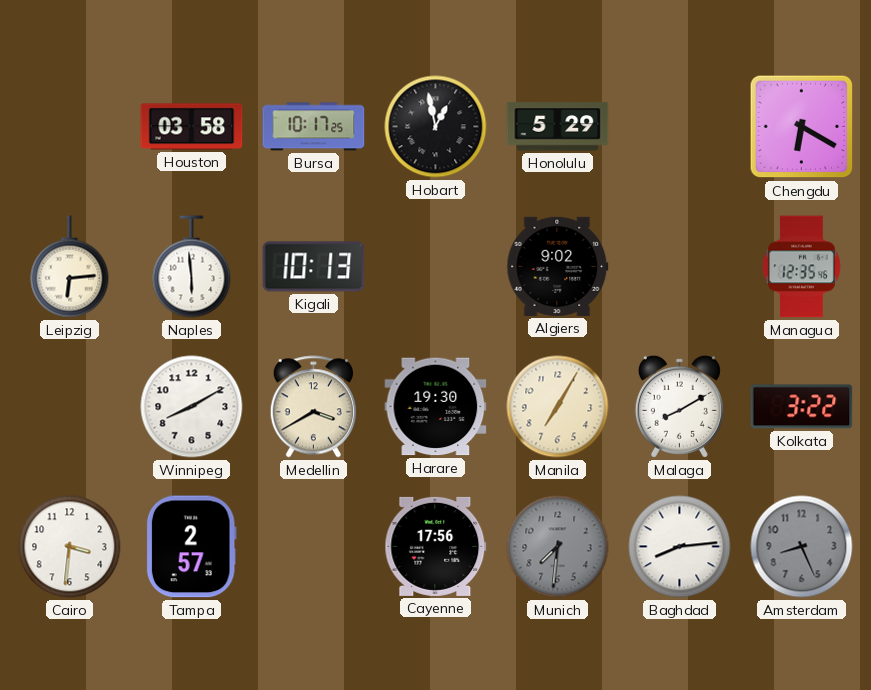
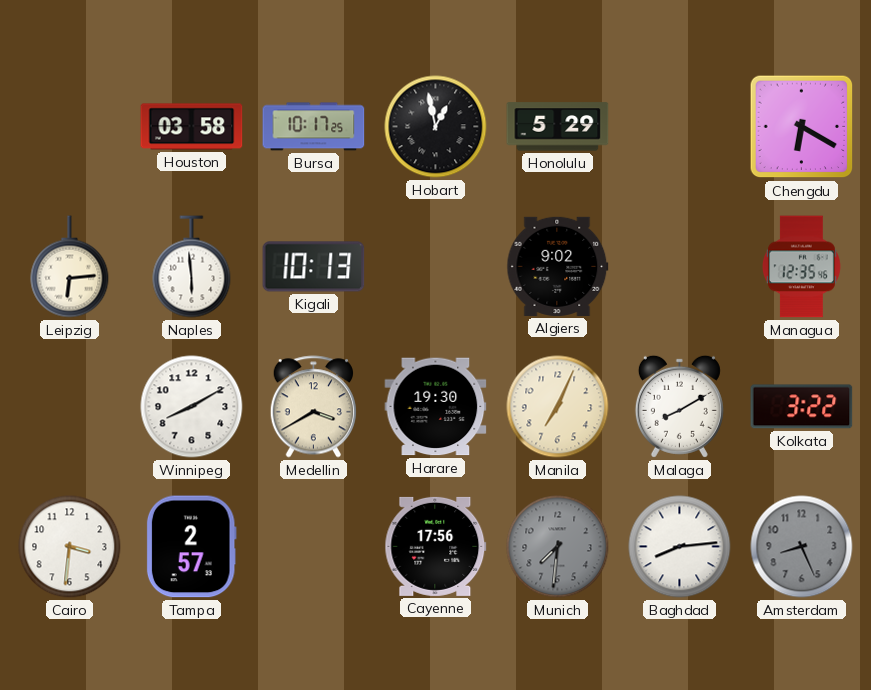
Manila: 7:05 -> 7:04
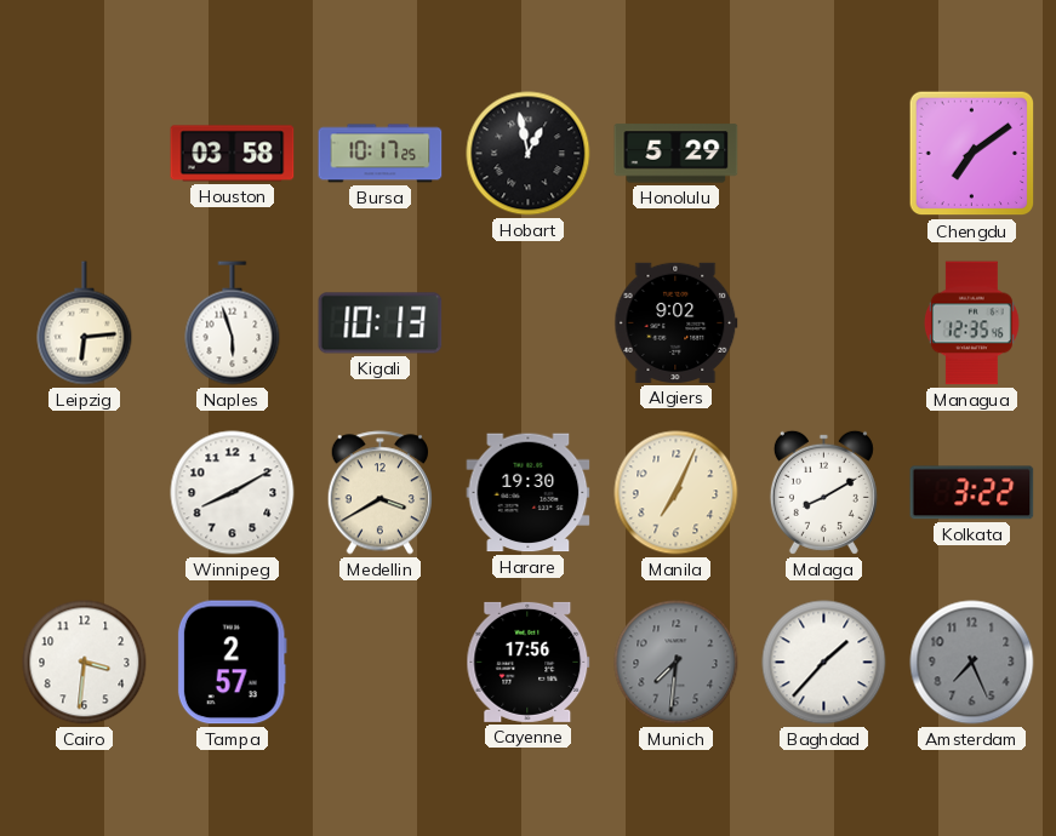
Chengdu: 6:20 -> 7:09
Naples: 5:59 -> 5:57
Baghdad: 8:14 -> 1:37
Amsterdam: 8:26 -> 7:26
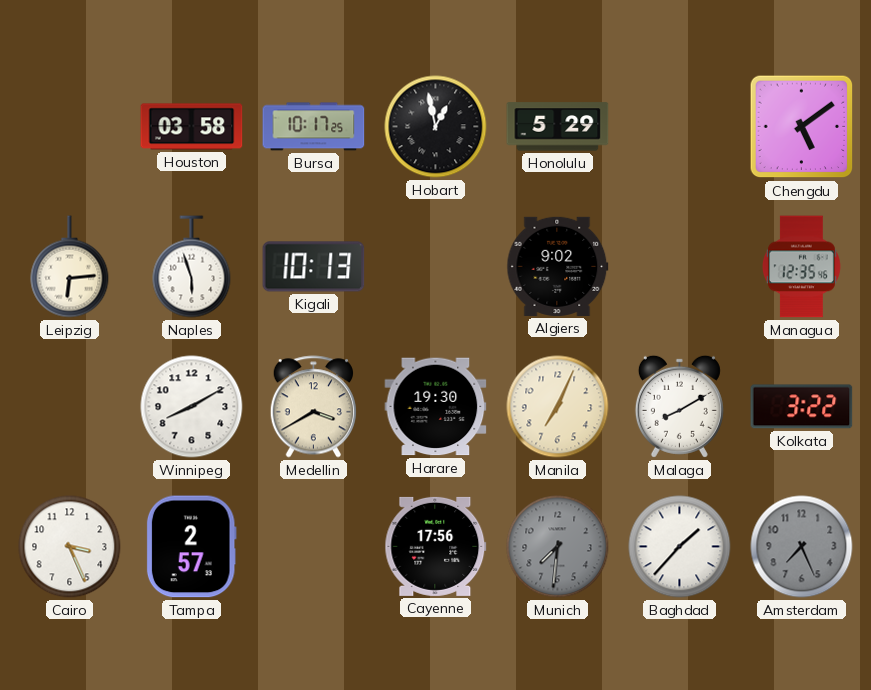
Chengdu: 7:09 -> 5:09
Cairo: 3:31 -> 3:26
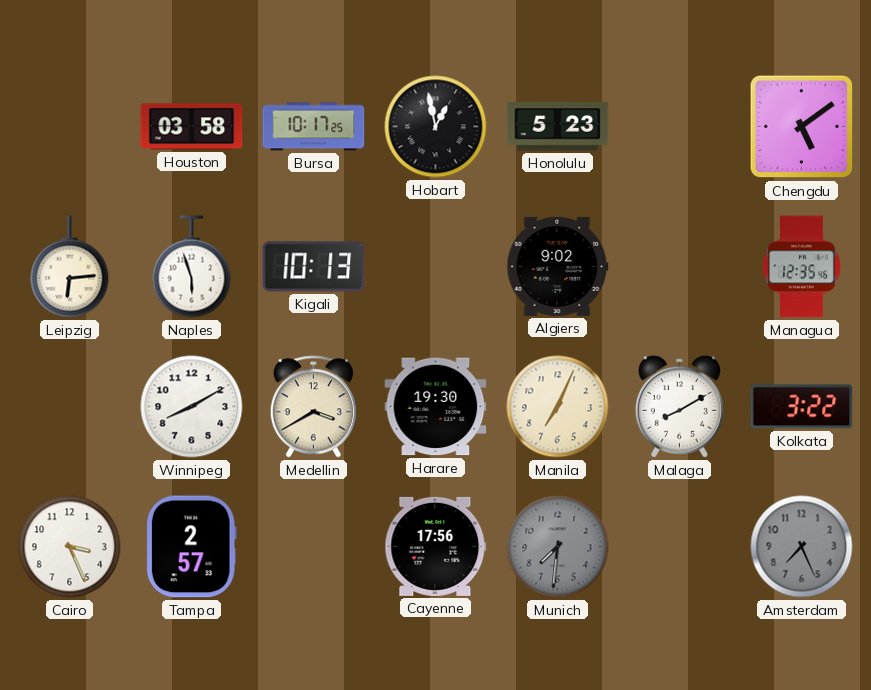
Honolulu: 5:29 -> 5:23
Baghdad: 1:37 -> none
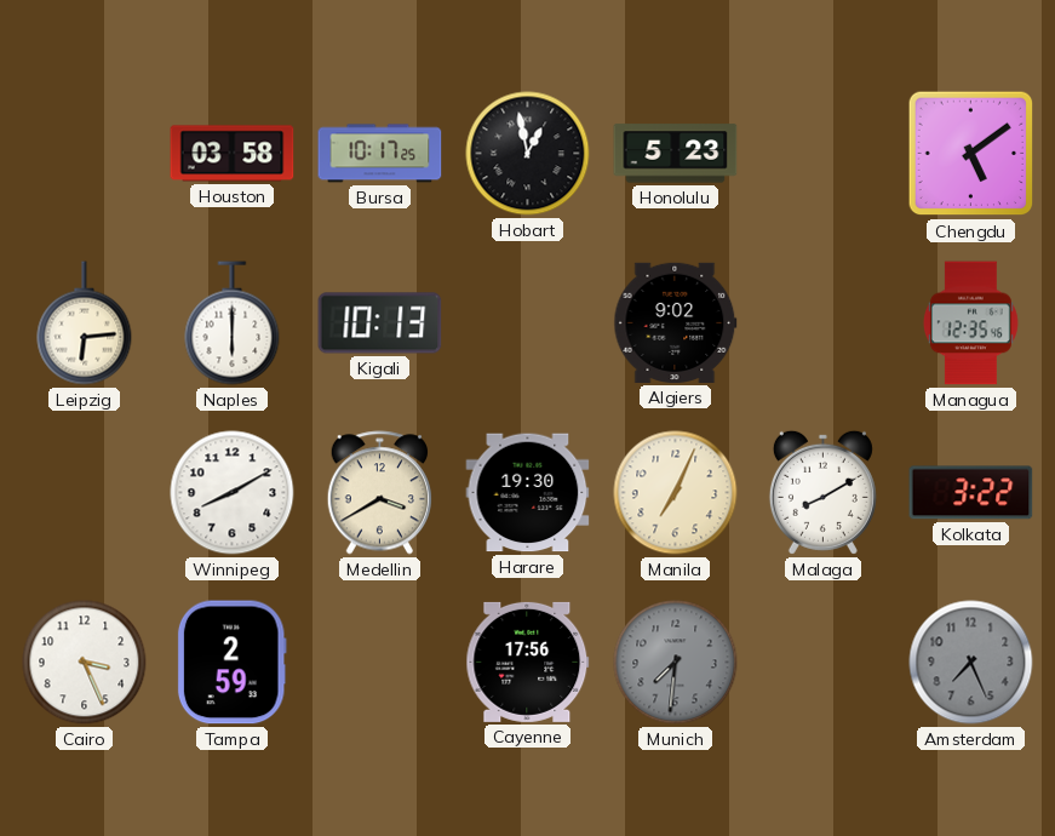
Naples: 5:57 -> 6:00
Tampa: 2:57 -> 2:59
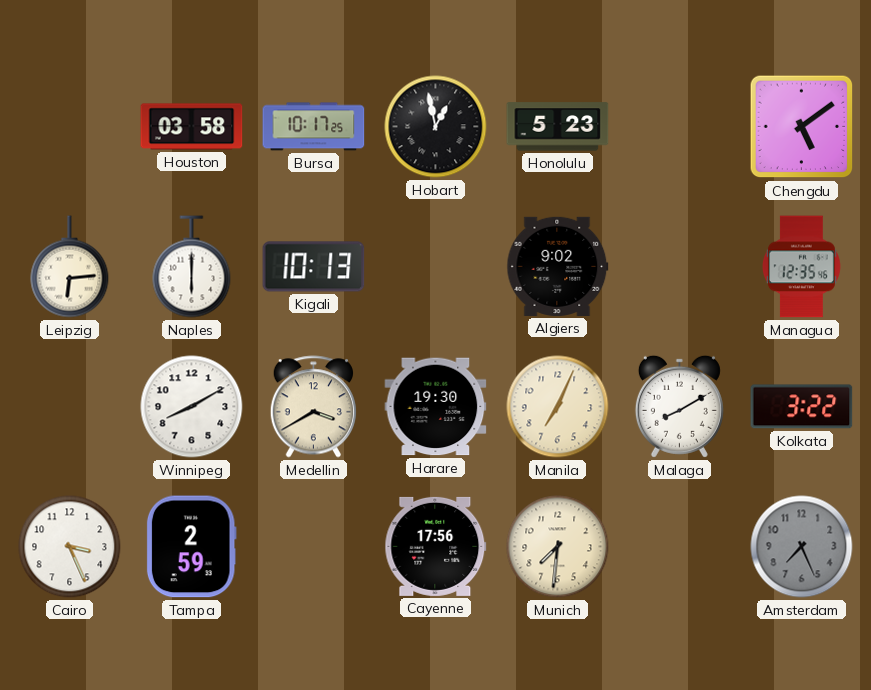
Munich dial: grey -> cream
